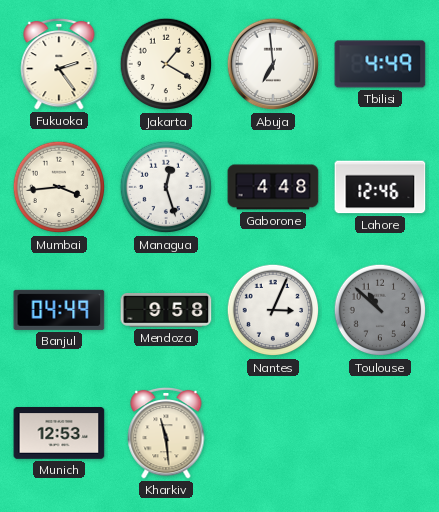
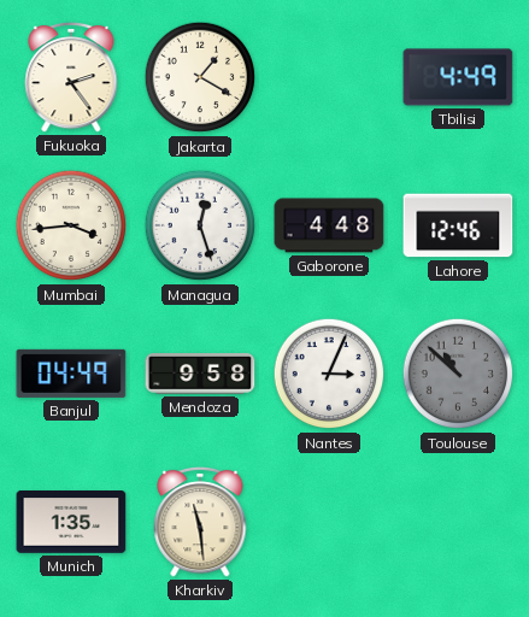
Abuja: 6:59 -> none
Munich: 12:53 -> 1:35
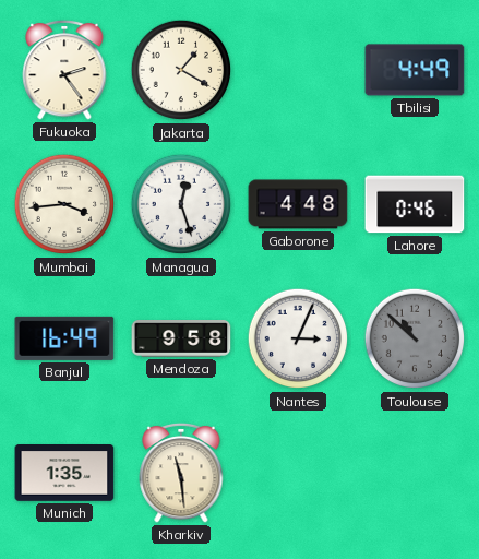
Lahore: 12:46 -> 0:46
Banjul: 04:49 -> 16:49
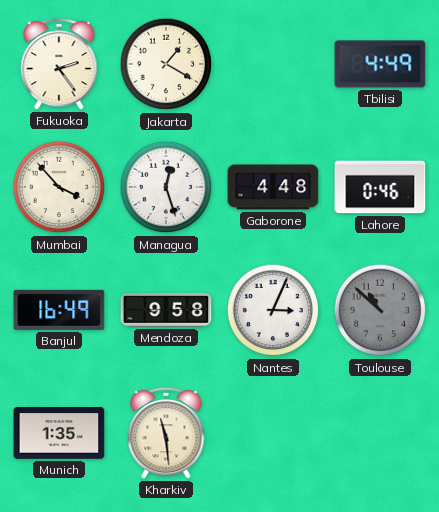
Mumbai: 3:44 -> 3:53
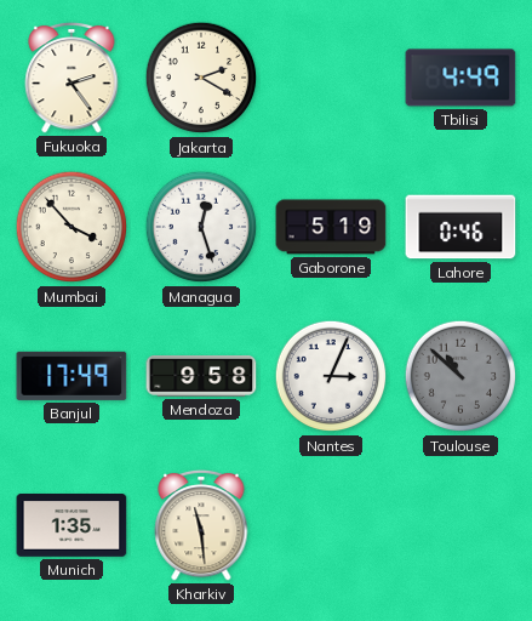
Jakarta: 1:20 -> 2:20
Gaborone: 4:48 -> 5:19
Banjul: 16:49 -> 17:49
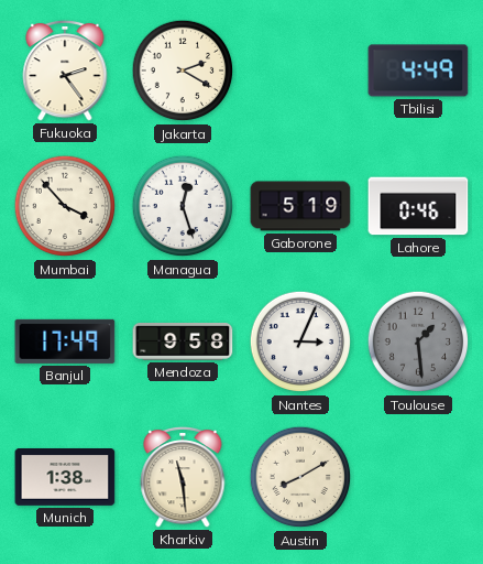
Toulouse: 10:52 -> 1:29
Munich: 1:35 -> 1:38
Austin: none -> 8:10
